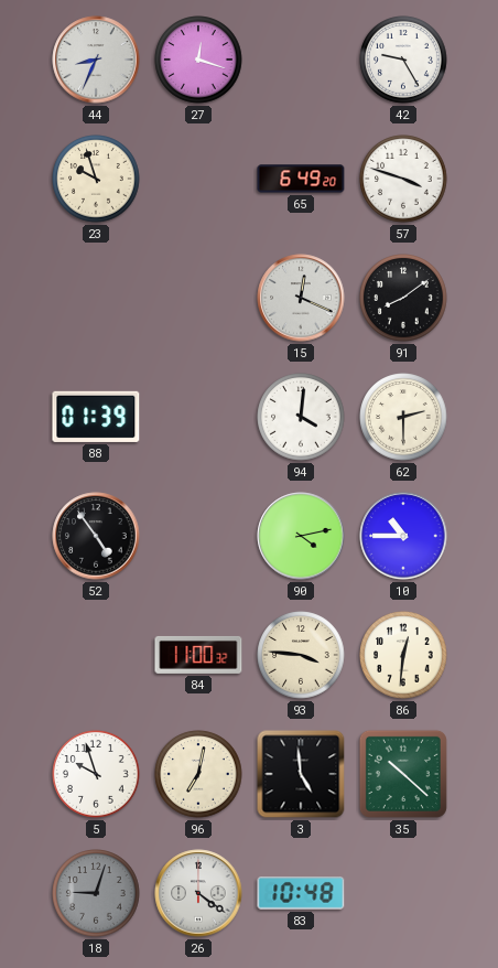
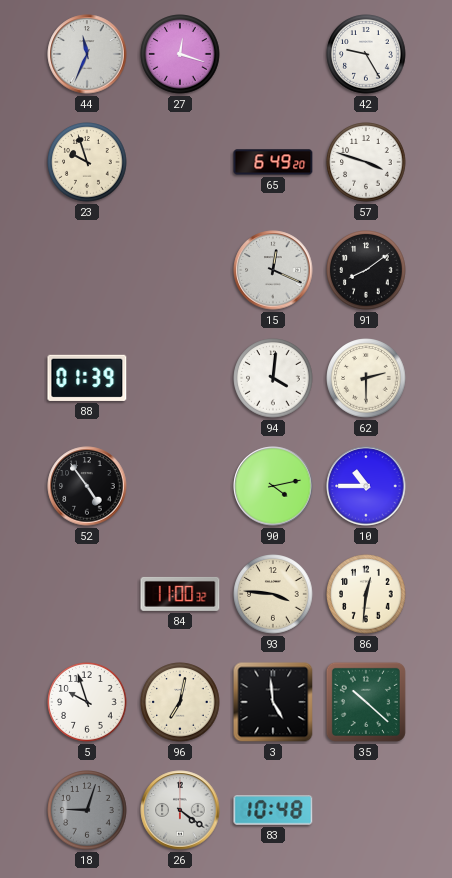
44: 8:34 -> 11:34
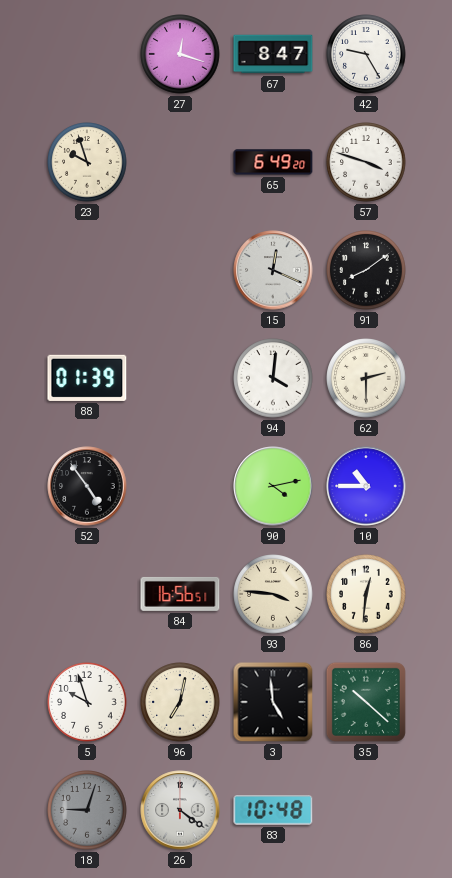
44: 11:34 -> none
67: none -> 8:47
84: 11:00 -> 16:56
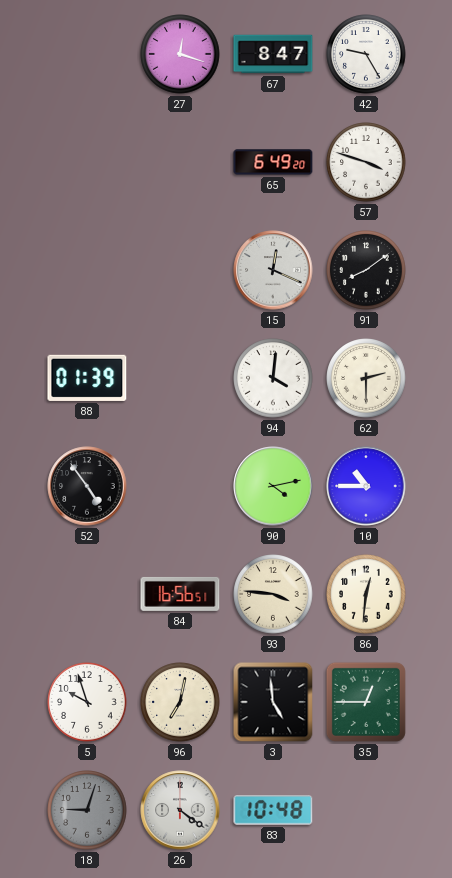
23: 9:57 -> none
35: 10:22 -> 12:45
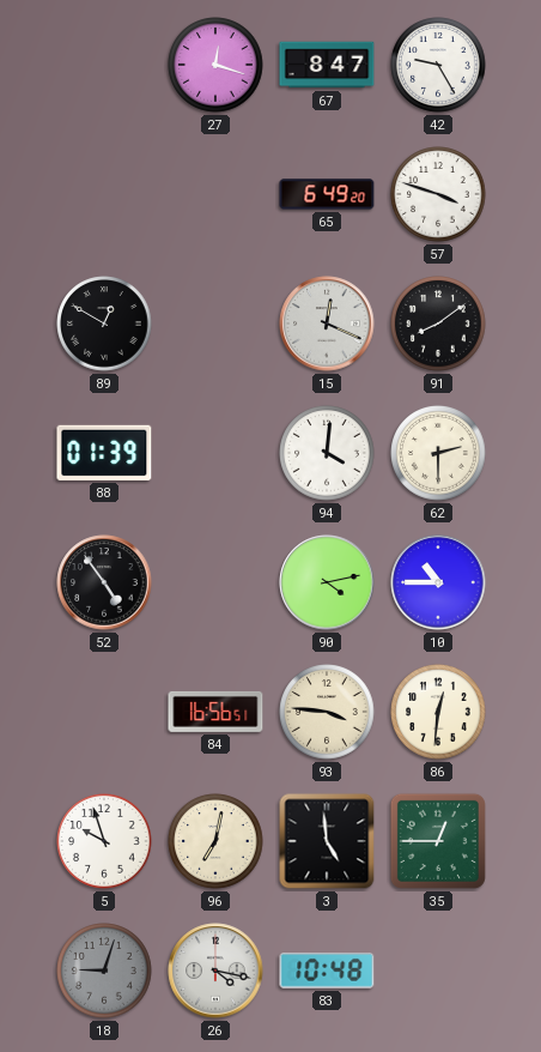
89: none -> 12:50
26: 4:21 -> 4:17
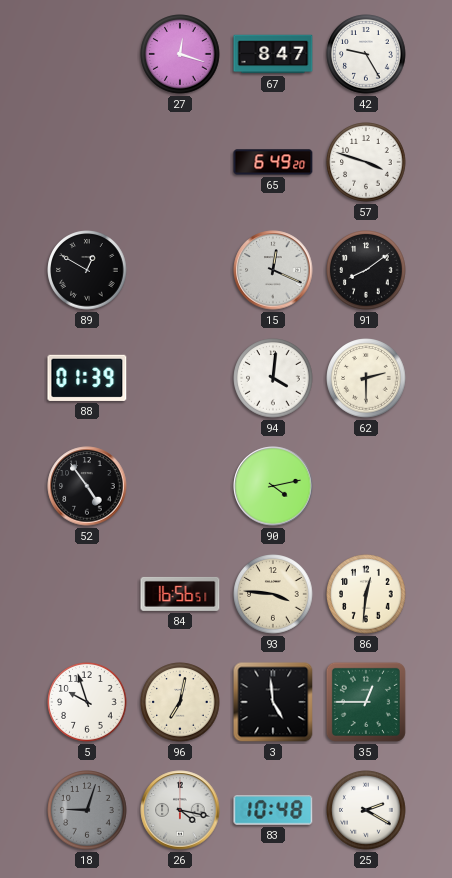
10: 10:45 -> none
25: none -> 2:20
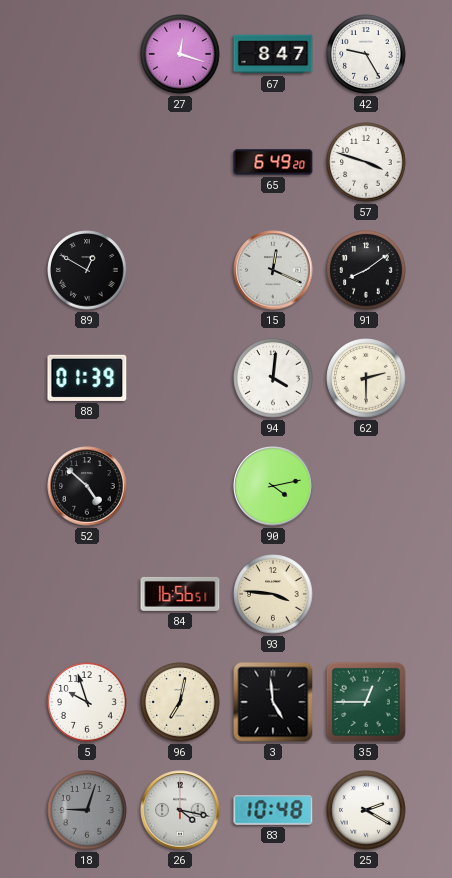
52: 4:54 -> 4:52
86: 12:31 -> none
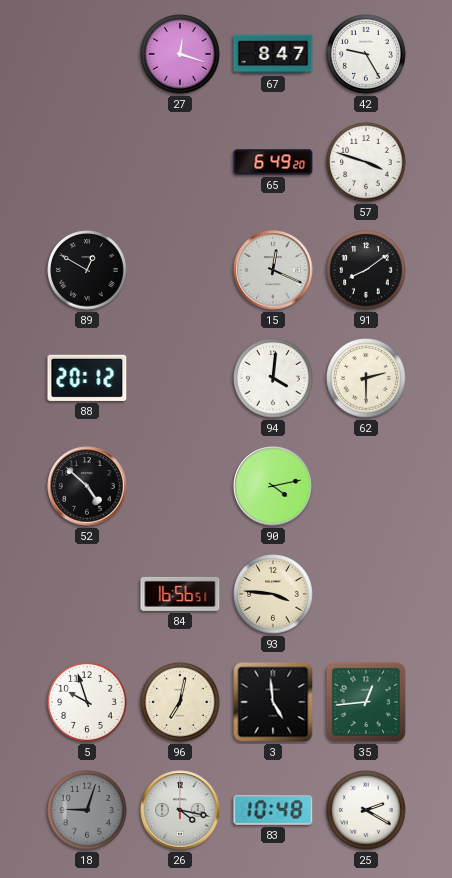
88: 01:39 -> 20:12
35: 12:45 -> 12:44
